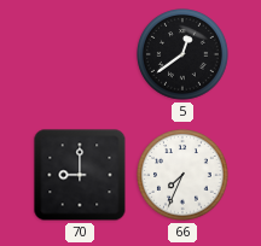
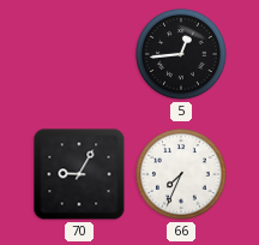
5: 12:39 -> 12:44
70: 9:00 -> 9:05
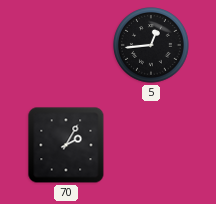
70: 9:05 -> 2:05
66: 7:34 -> none
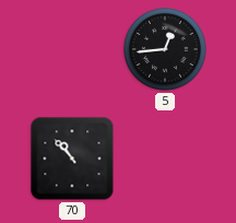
70: 2:05 -> 10:53
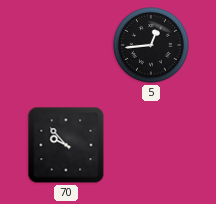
70: 10:53 -> 9:53
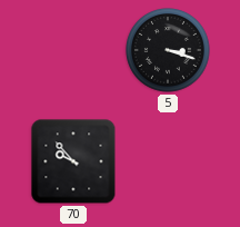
5: 12:44 -> 3:18
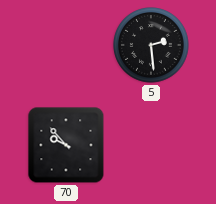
5: 3:18 -> 2:29
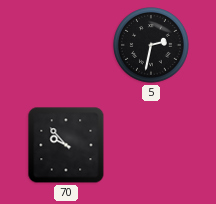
5: 2:29 -> 2:32
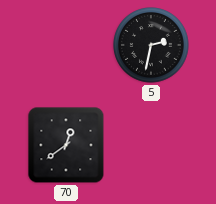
70: 9:53 -> 12:39
